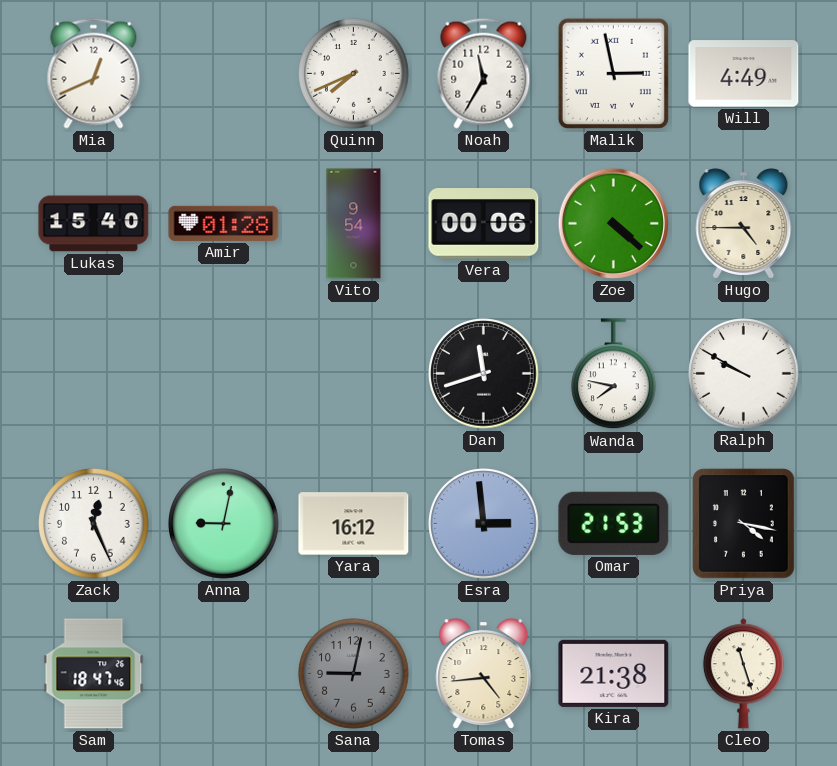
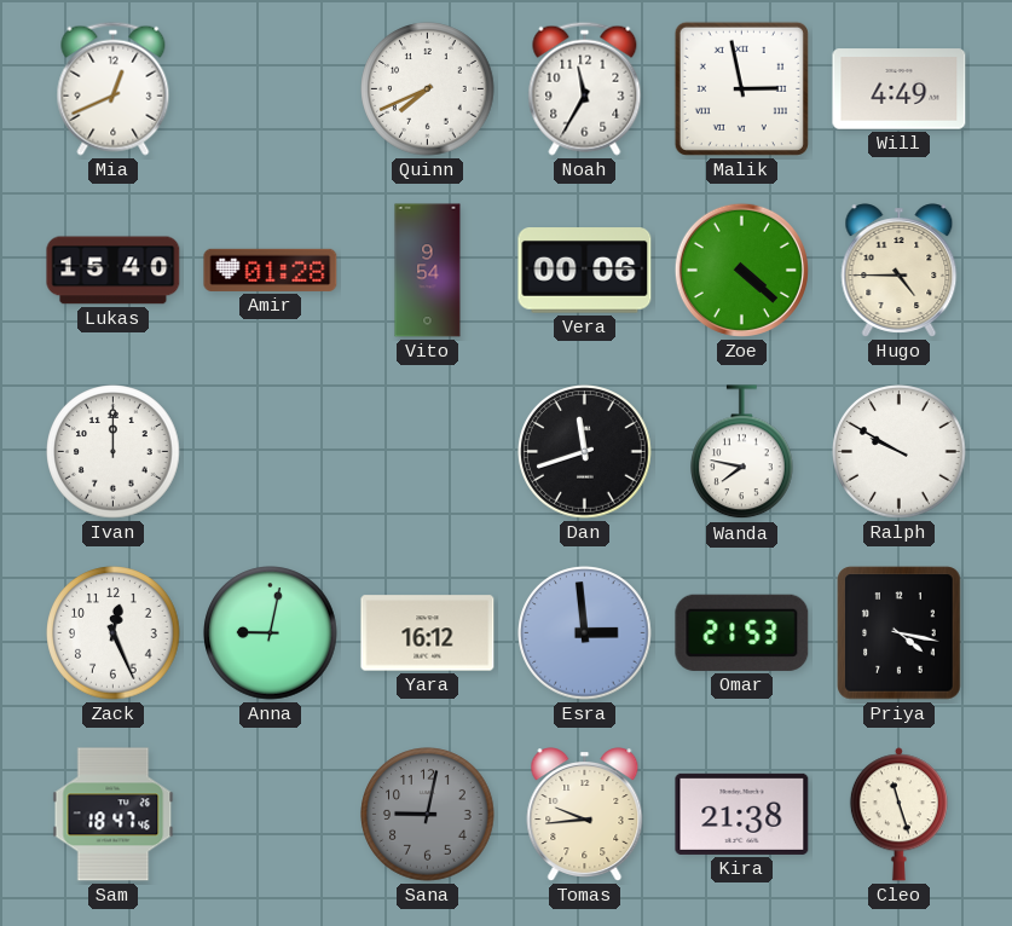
Ivan: none -> 12:00
Tomas: 4:44 -> 9:44
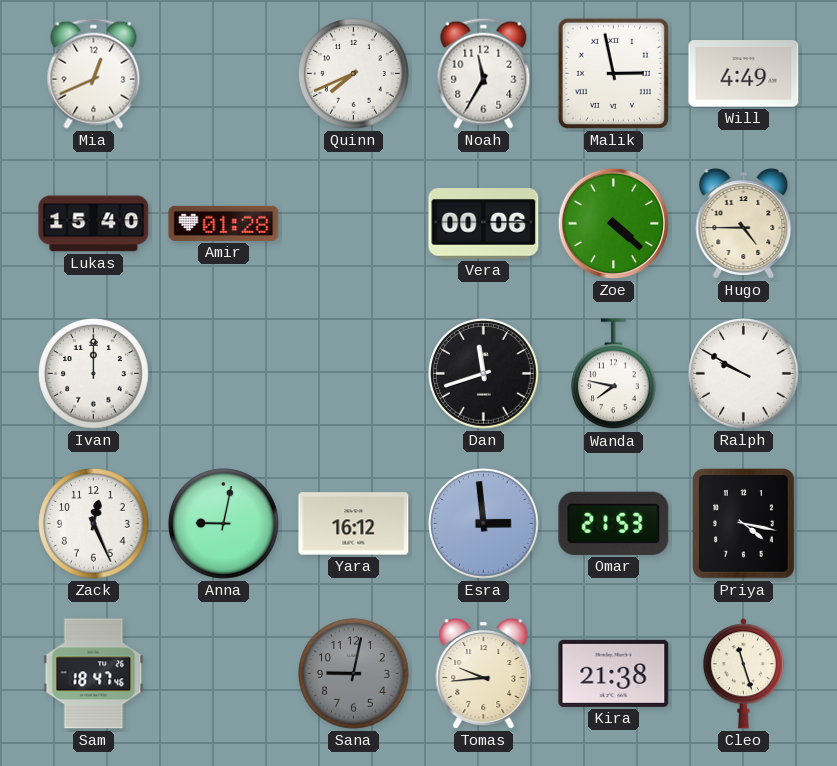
Vito: 9:54 -> none
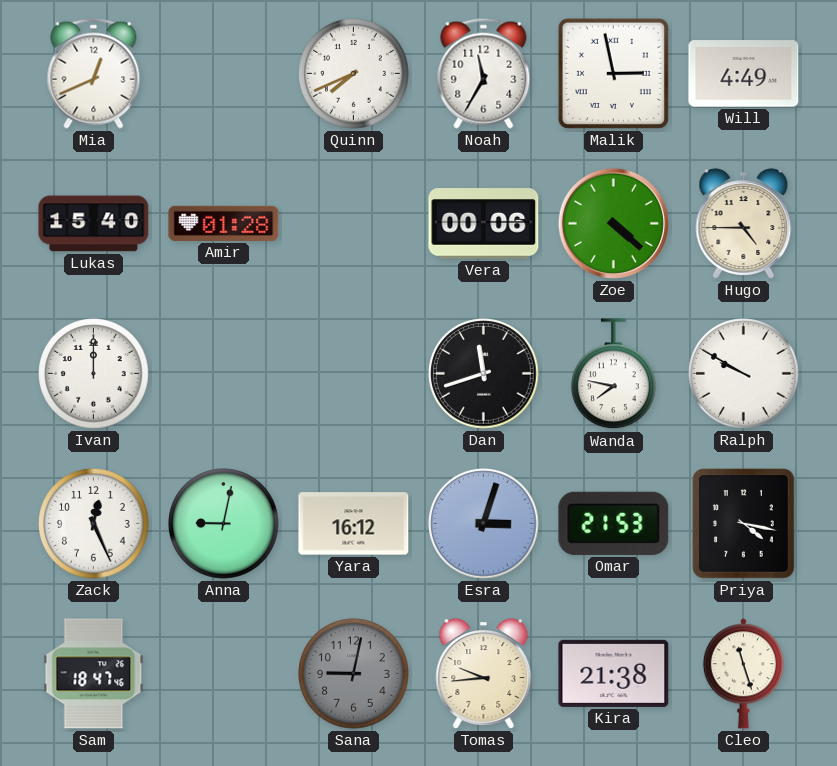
Esra: 2:59 -> 3:03
